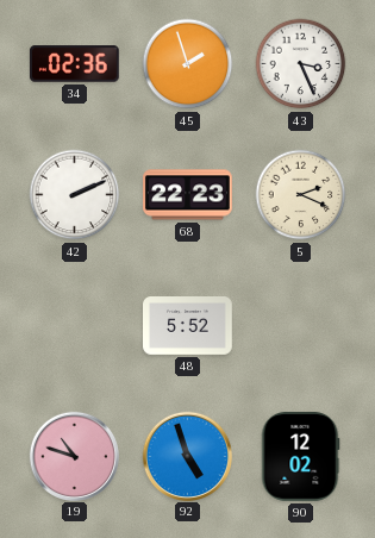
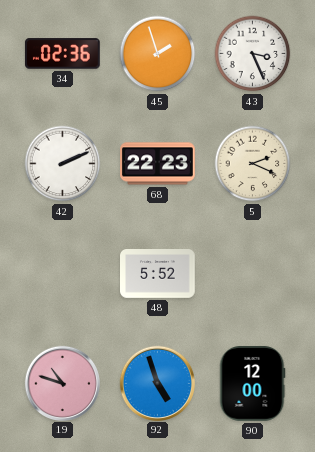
90: 12:02 -> 12:00
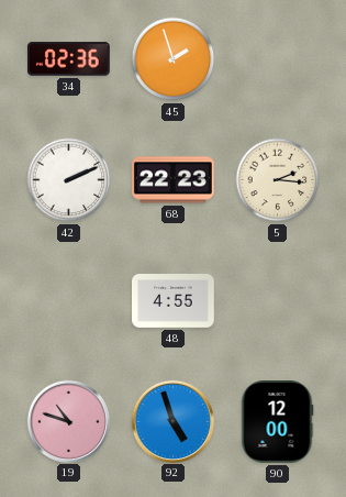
43: 3:26 -> none
5: 2:19 -> 2:16
48: 5:52 -> 4:55
